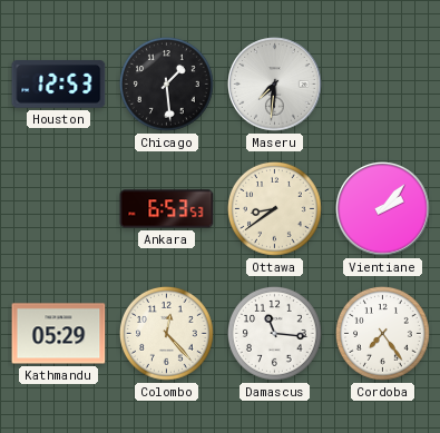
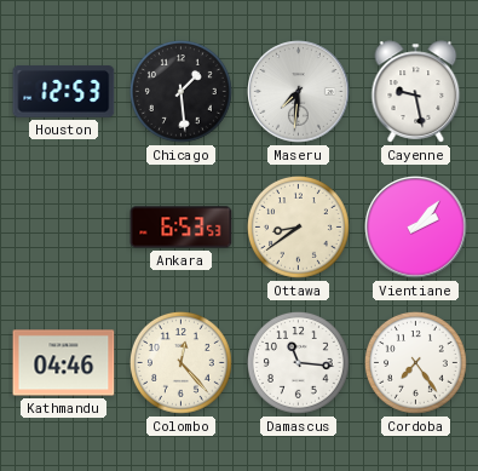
Cayenne: none -> 9:28
Kathmandu: 05:29 -> 04:46
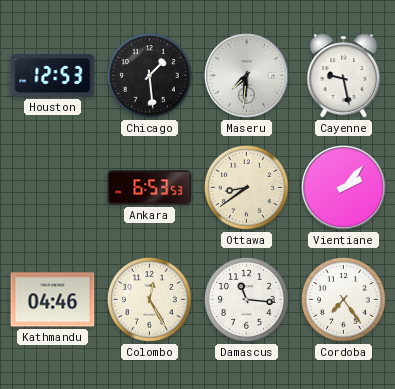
Colombo: 12:23 -> 12:25
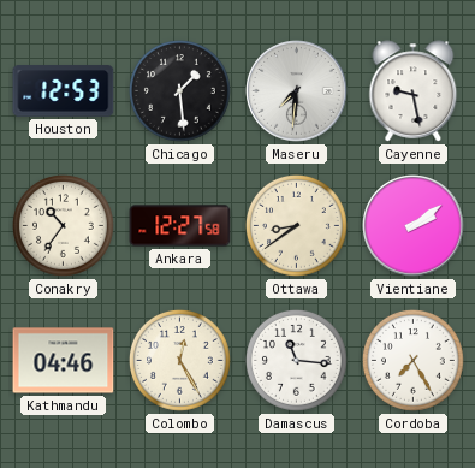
Conakry: none -> 10:36
Ankara: 6:53 -> 12:27
Vientiane: 2:07 -> 2:09
Cordoba: 7:24 -> 7:25
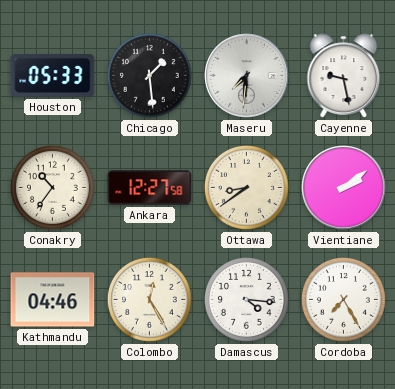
Houston: 12:53 -> 05:33
Damascus: 11:16 -> 4:16
